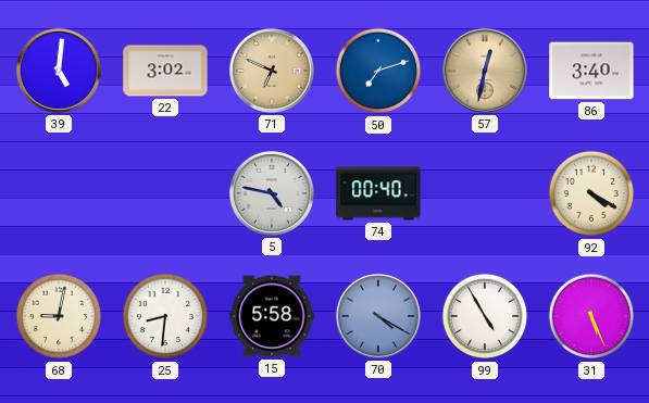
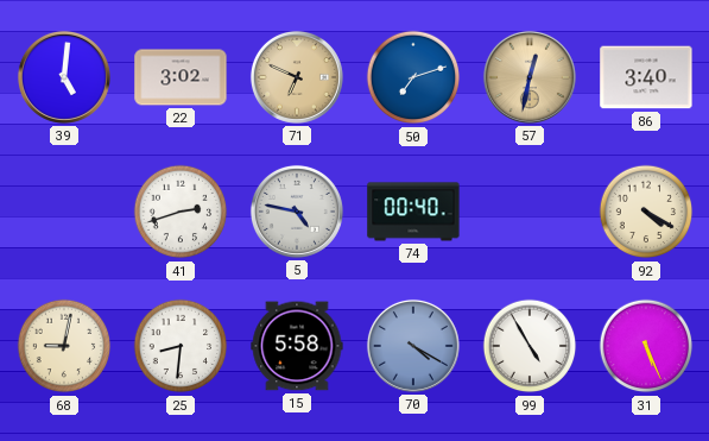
41: none -> 2:42
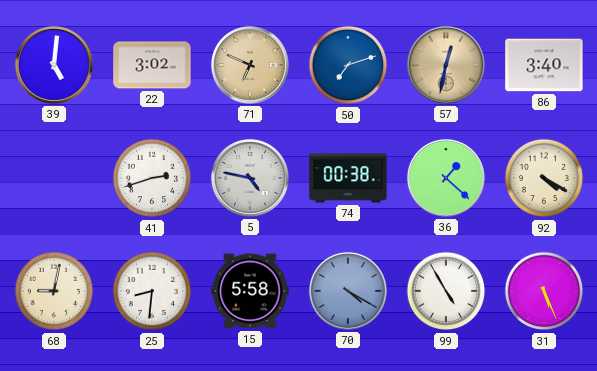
74: 00:40 -> 00:38
36: none -> 1:22
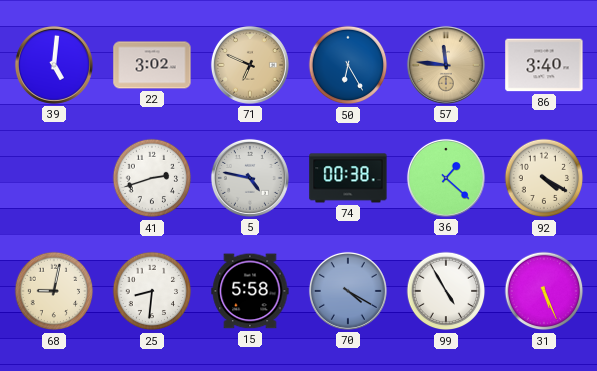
50: 7:12 -> 6:25
57: 12:32 -> 11:46
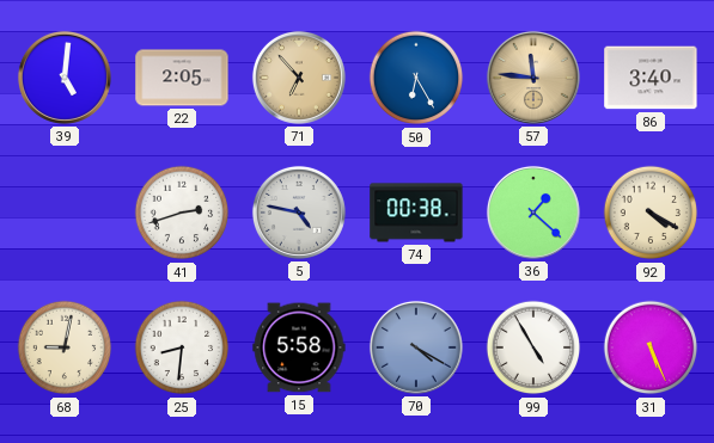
22: 3:02 -> 2:05
71: 6:49 -> 6:53
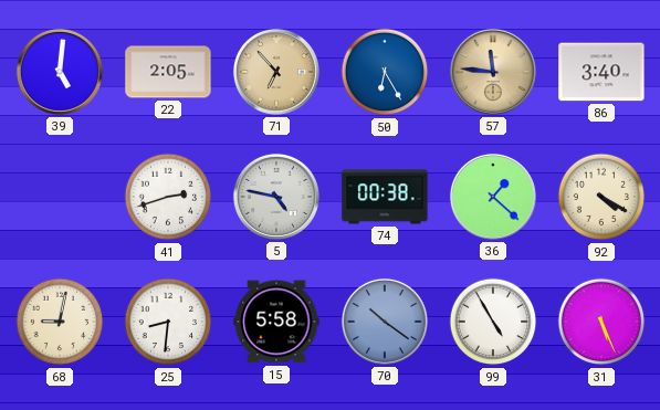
70: 4:20 -> 10:21
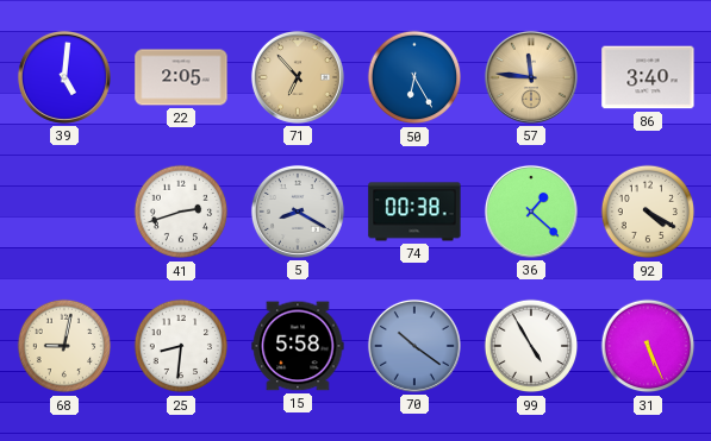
5: 4:47 -> 8:20
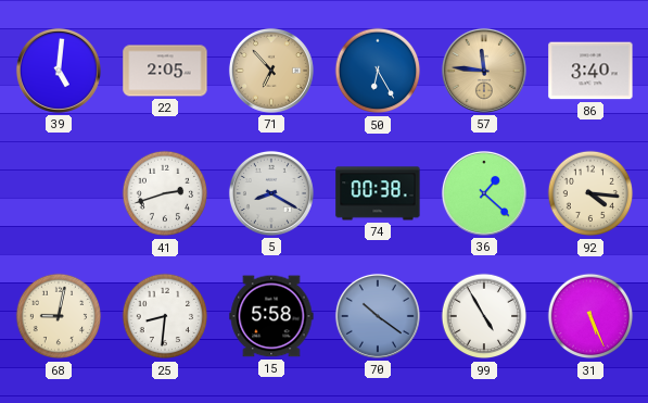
92: 4:20 -> 4:16
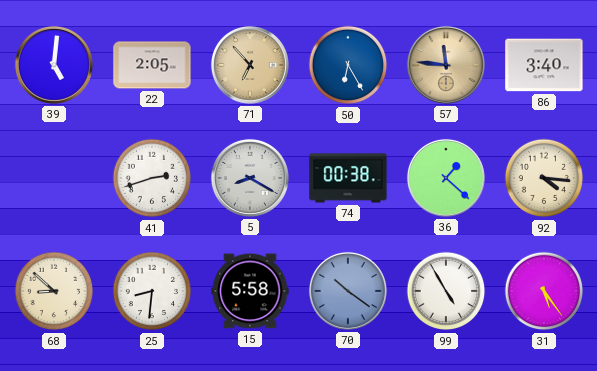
68: 9:02 -> 8:52
31: 5:26 -> 5:24
